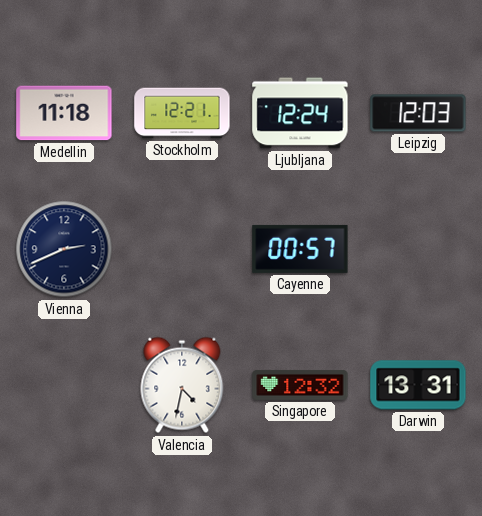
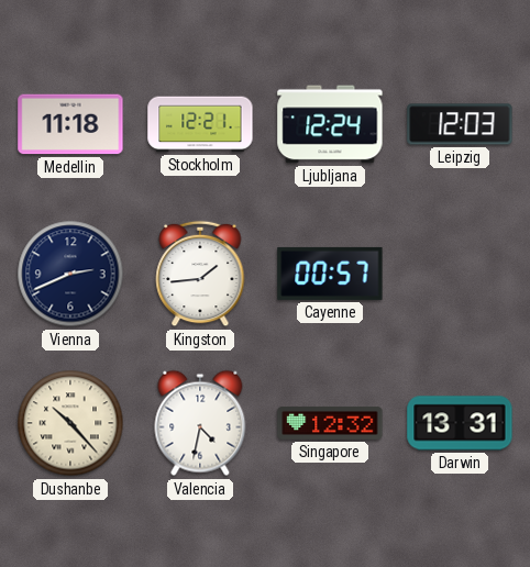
Kingston: none -> 1:44
Dushanbe: none -> 10:23
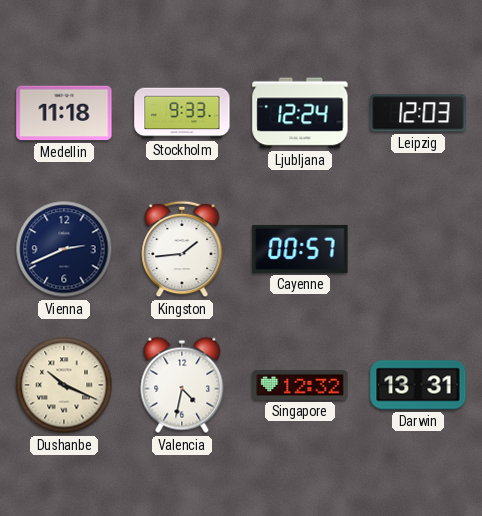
Stockholm: 12:21 -> 9:33
Dushanbe: 10:23 -> 10:19
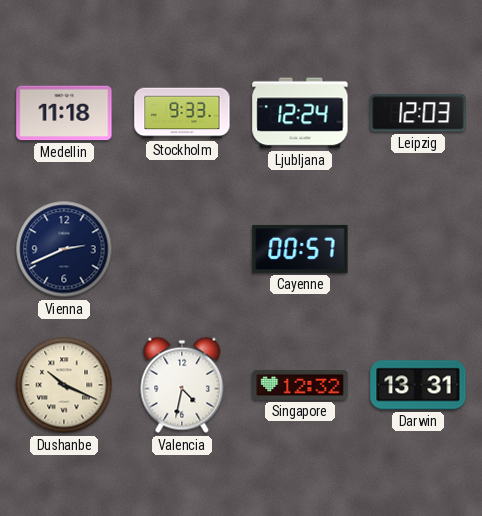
Kingston: 1:44 -> none
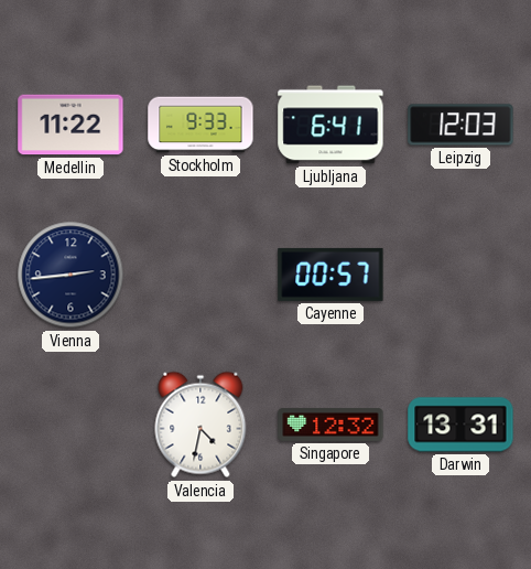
Medellin: 11:18 -> 11:22
Ljubljana: 12:24 -> 6:41
Vienna: 2:41 -> 2:44
Dushanbe: 10:19 -> none
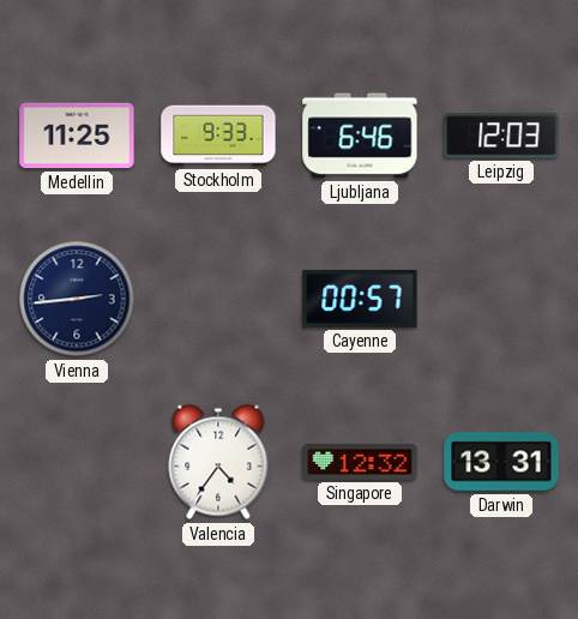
Medellin: 11:22 -> 11:25
Ljubljana: 6:41 -> 6:46
Valencia: 4:32 -> 4:36
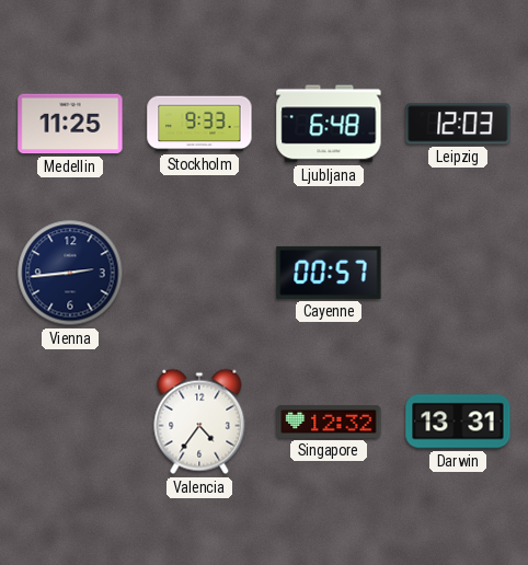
Ljubljana: 6:46 -> 6:48
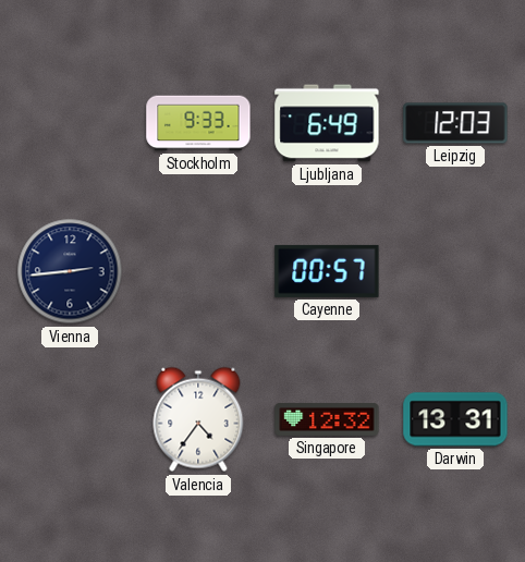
Medellin: 11:25 -> none
Ljubljana: 6:48 -> 6:49
